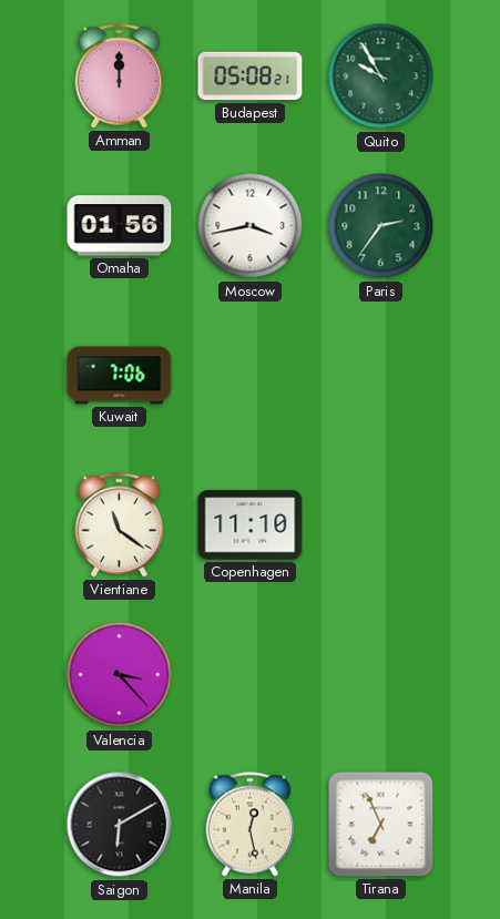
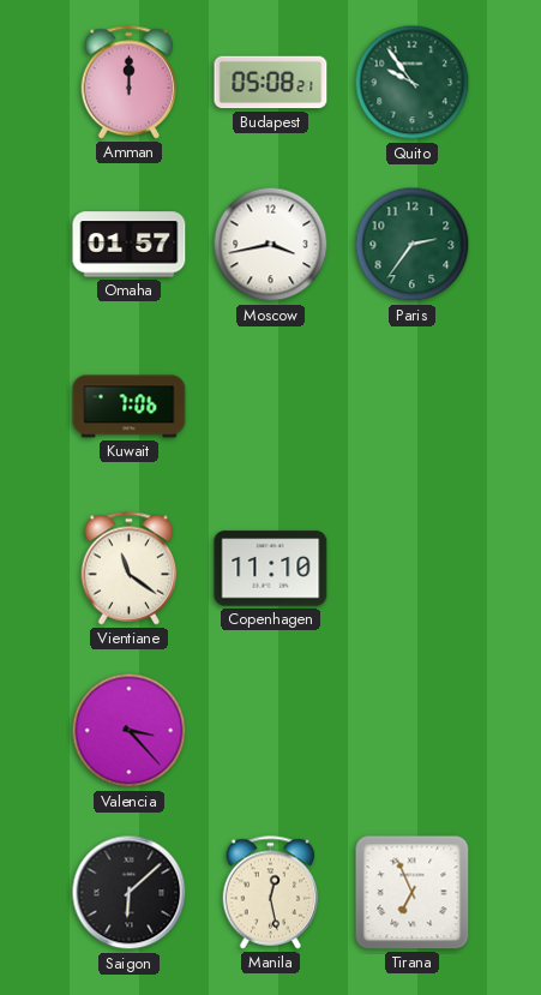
Quito: 9:55 -> 9:54
Omaha: 01:56 -> 01:57
Saigon: 6:10 -> 6:08
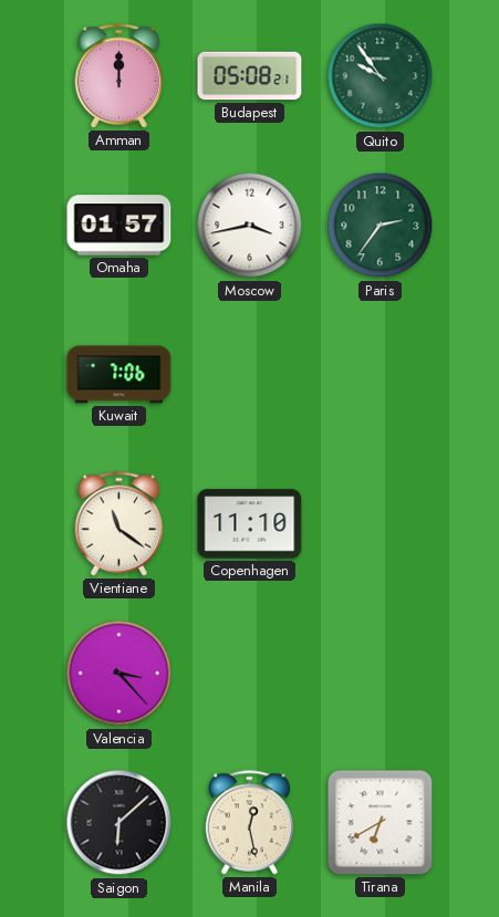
Tirana: 6:56 -> 6:40
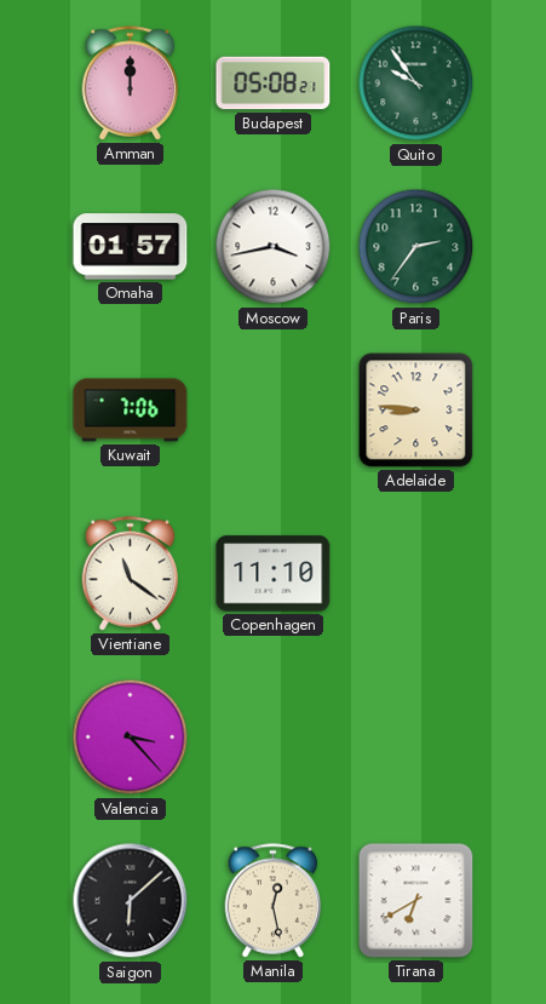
Adelaide: none -> 8:46
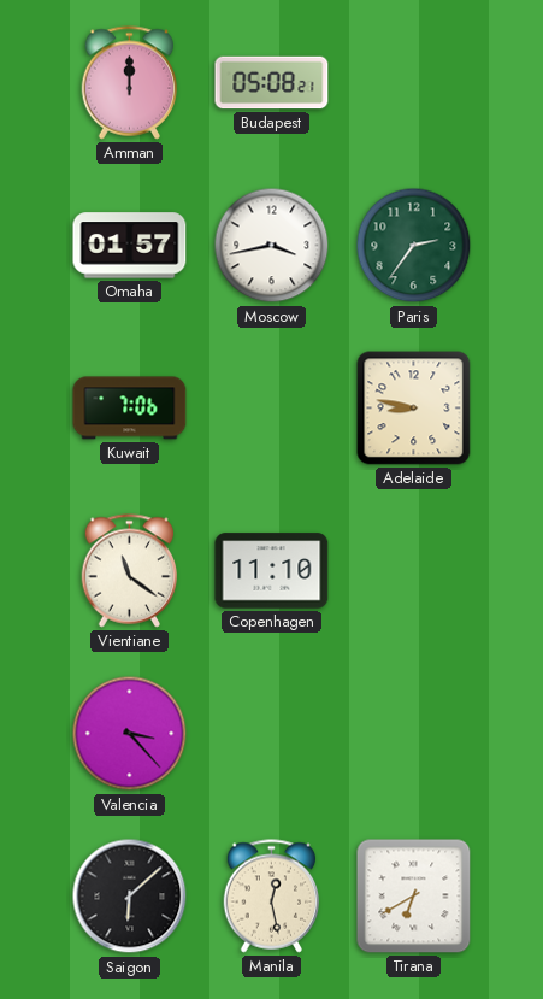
Quito: 9:54 -> none
Adelaide: 8:46 -> 8:47
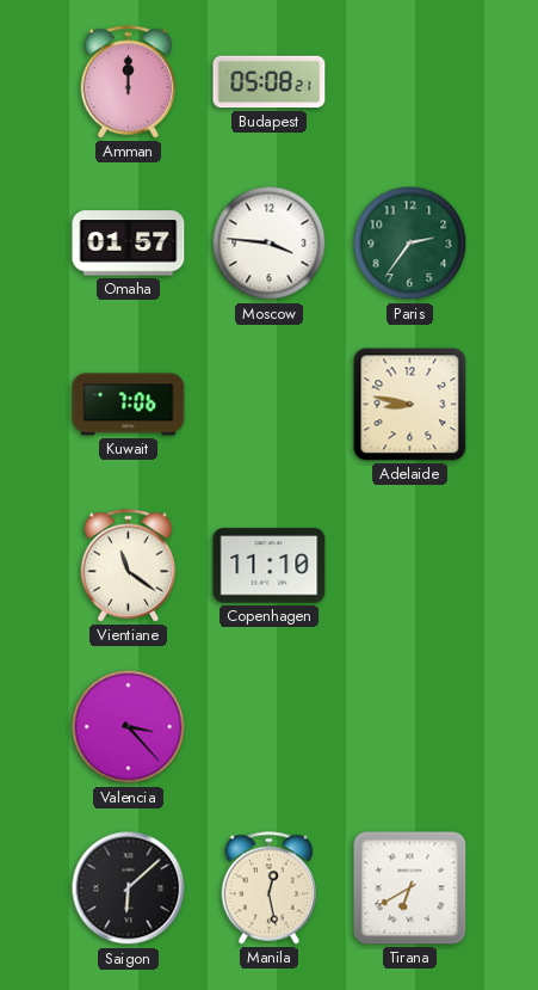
Moscow: 3:43 -> 3:46
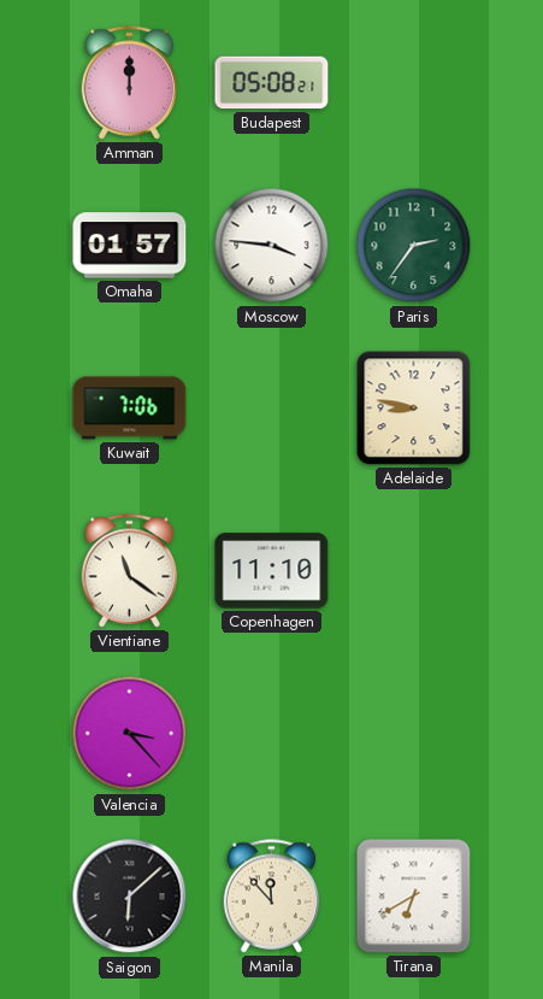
Manila: 12:28 -> 11:53
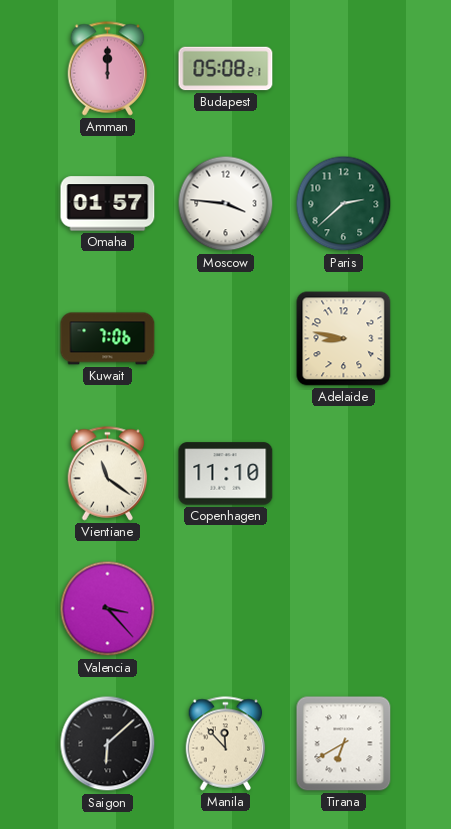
Paris: 2:36 -> 2:38
